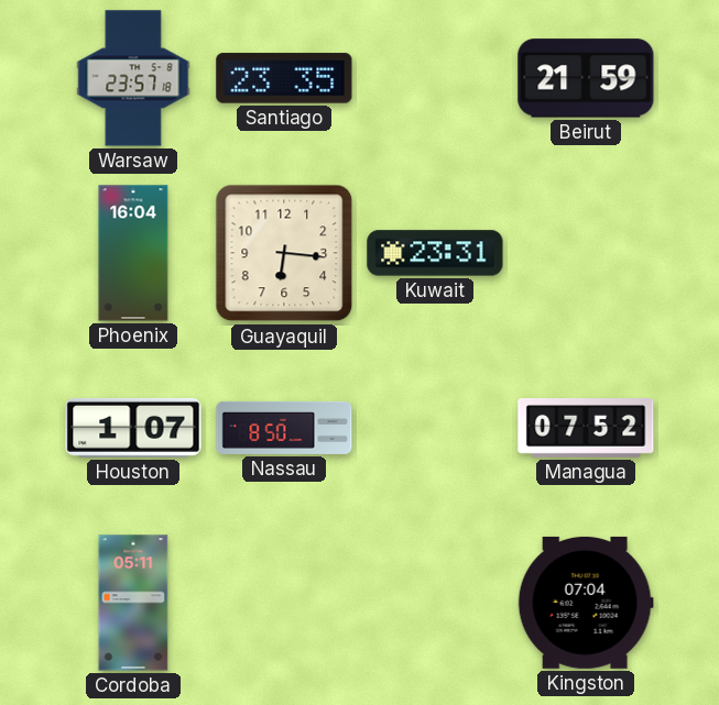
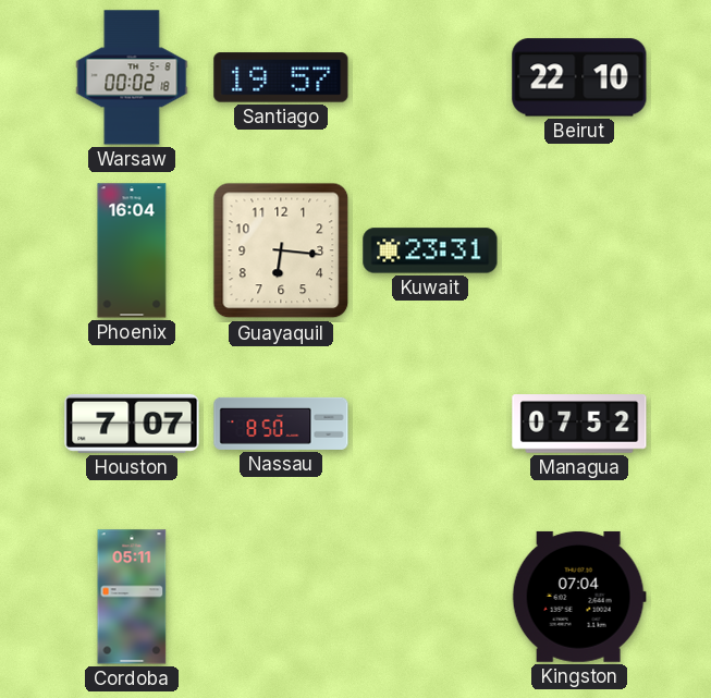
Warsaw: 23:57 -> 00:02
Santiago: 23:35 -> 19:57
Beirut: 21:59 -> 22:10
Houston: 1:07 -> 7:07
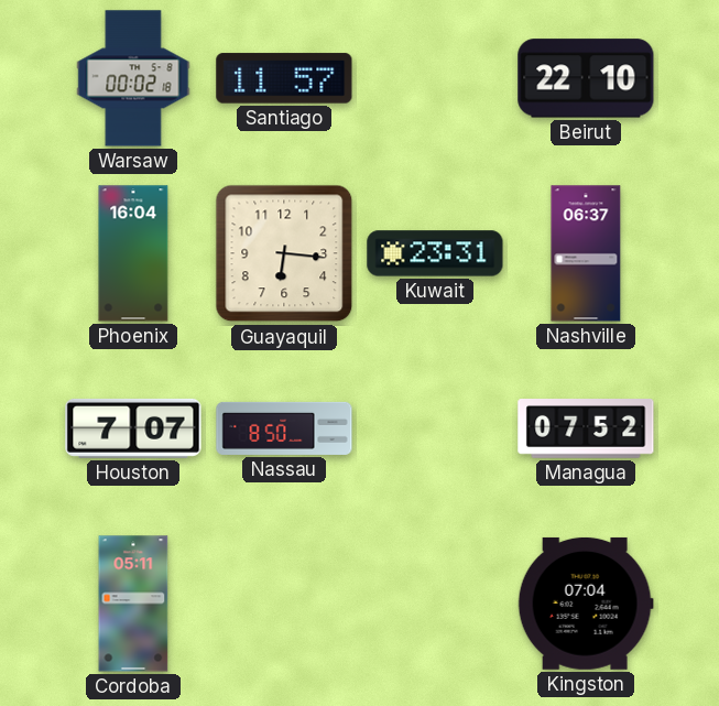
Santiago: 19:57 -> 11:57
Nashville: none -> 06:37
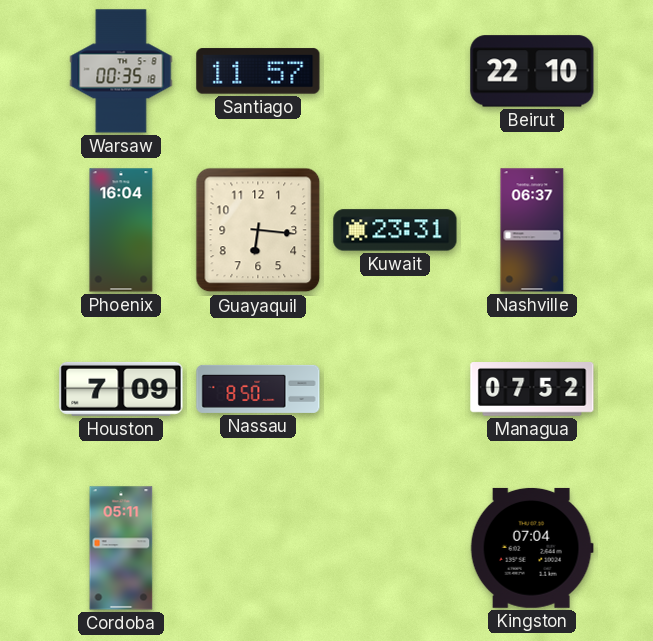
Warsaw: 00:02 -> 00:35
Houston: 7:07 -> 7:09
